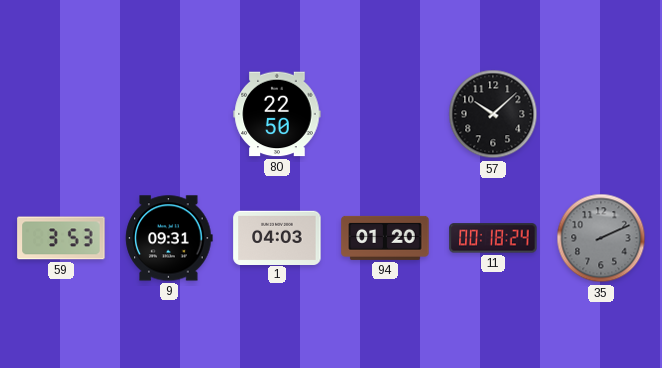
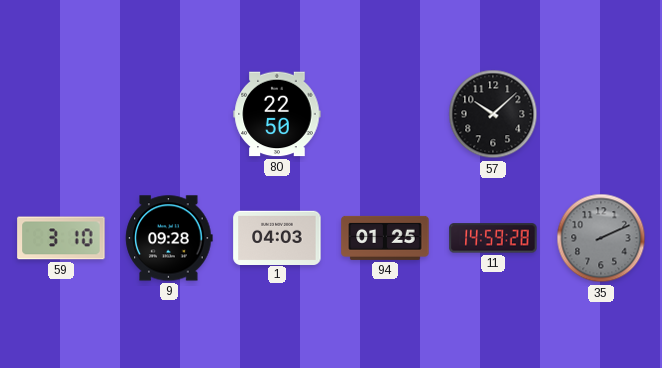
59: 3:53 -> 3:10
9: 09:31 -> 09:28
94: 01:20 -> 01:25
11: 00:18 -> 14:59
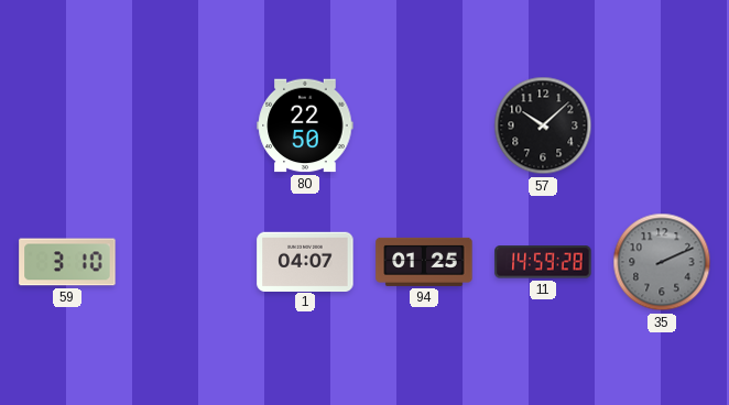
9: 09:28 -> none
1: 04:03 -> 04:07
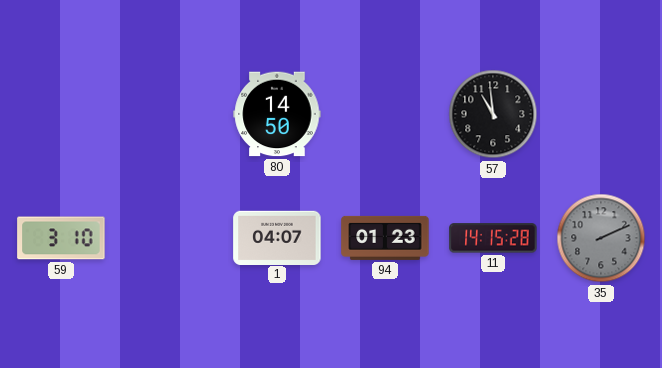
80: 22:50 -> 14:50
57: 10:08 -> 10:59
94: 01:25 -> 01:23
11: 14:59 -> 14:15
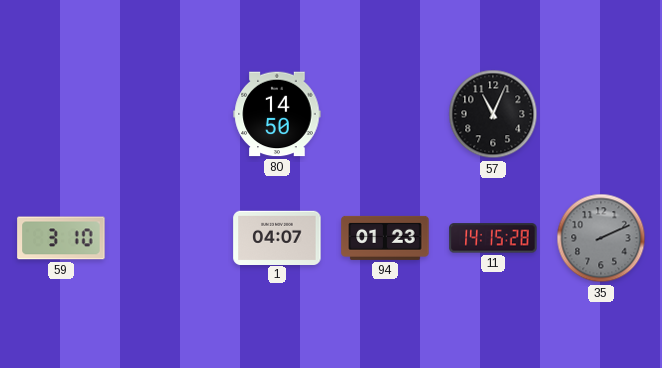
57: 10:59 -> 11:04
